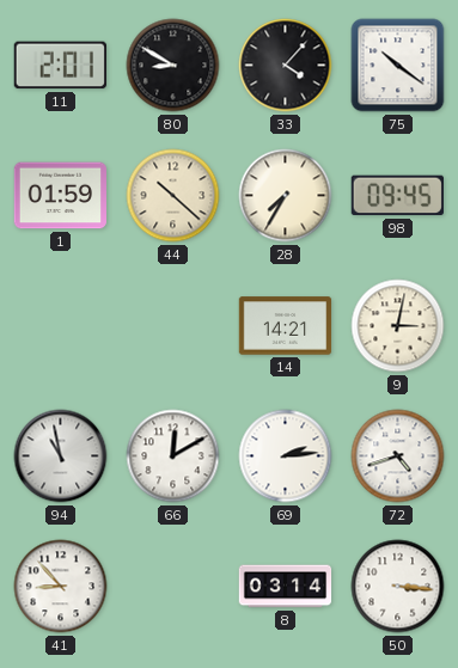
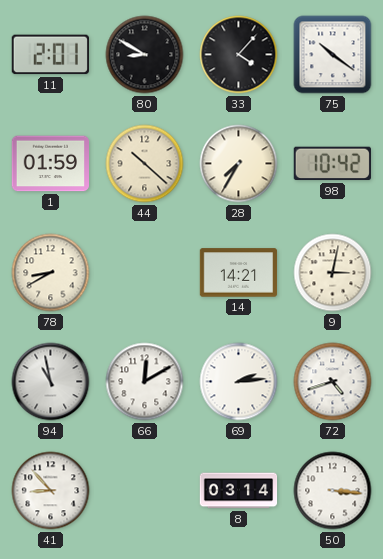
98: 09:45 -> 10:42
78: none -> 8:40
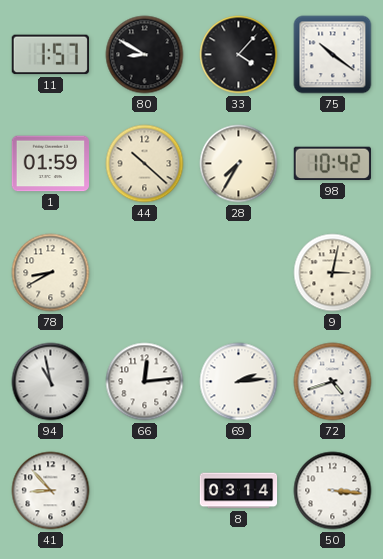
11: 2:01 -> 1:57
14: 14:21 -> none
66: 12:10 -> 12:14
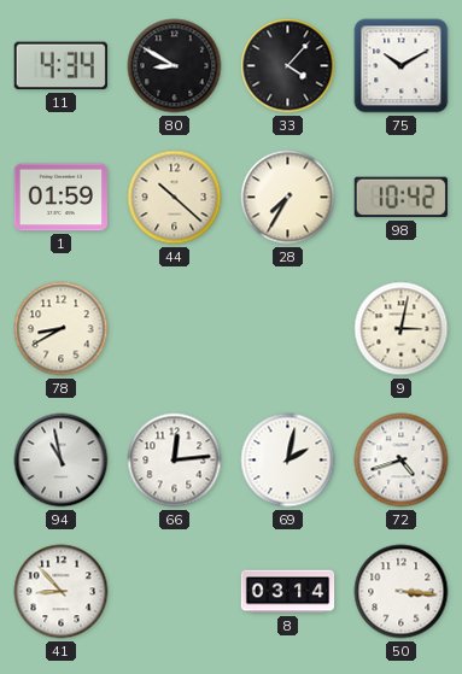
11: 1:57 -> 4:34
75: 10:21 -> 10:10
69: 2:14 -> 2:02
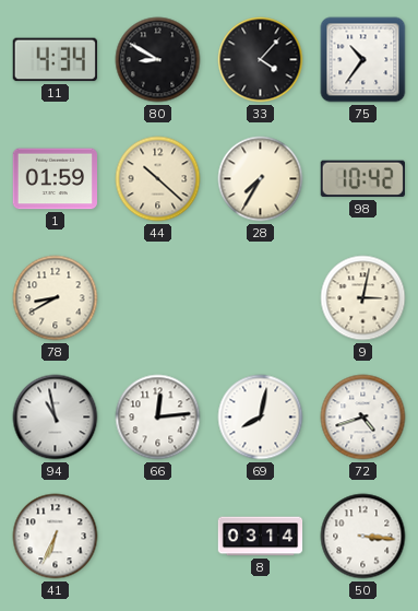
75: 10:10 -> 10:36
69: 2:02 -> 8:02
41: 8:53 -> 6:34
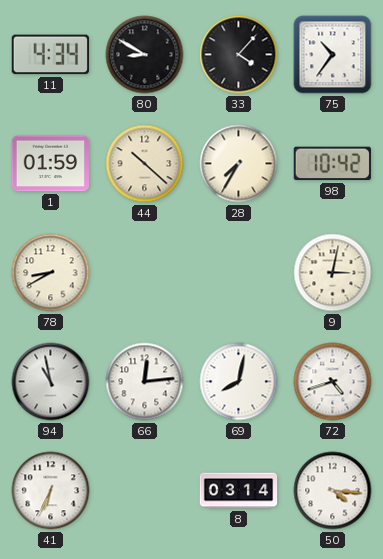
50: 3:16 -> 4:16
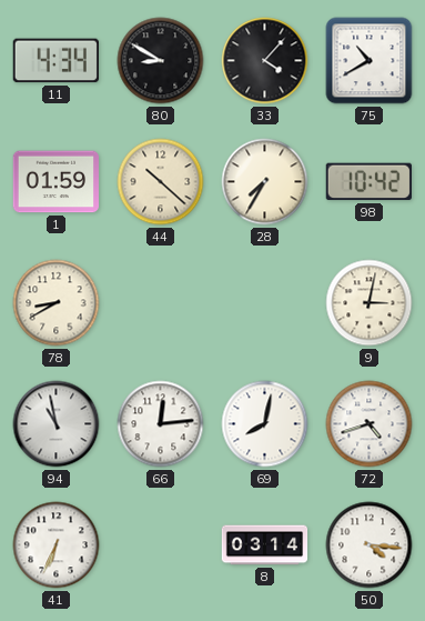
75: 10:36 -> 10:40
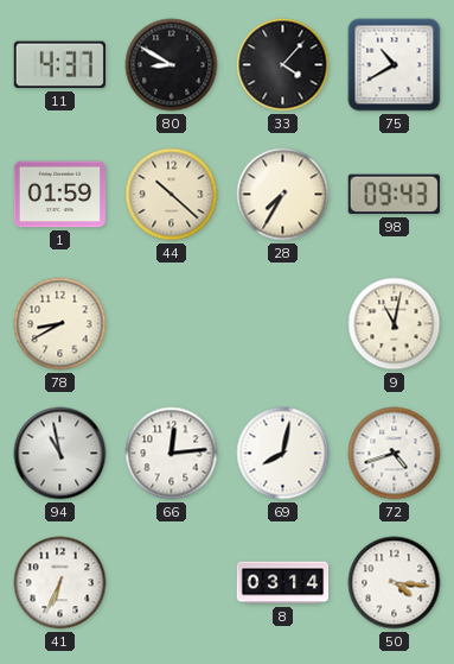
11: 4:34 -> 4:37
98: 10:42 -> 09:43
9: 3:02 -> 11:02
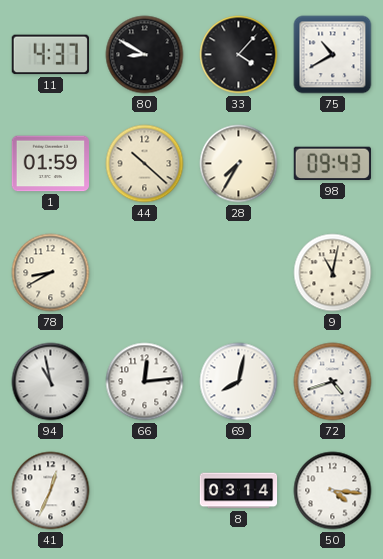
41: 6:34 -> 12:34
